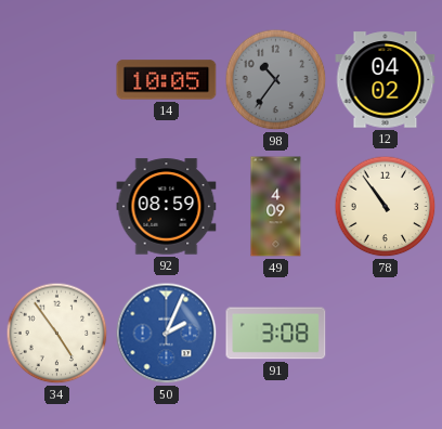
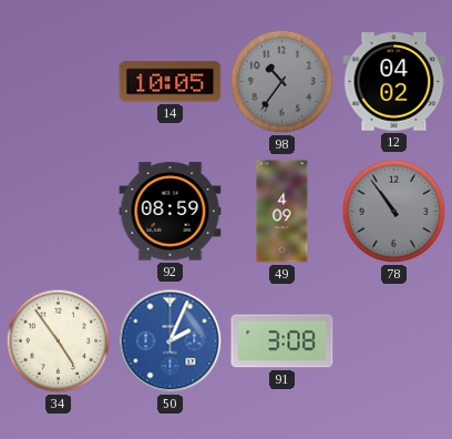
78 dial: cream -> grey
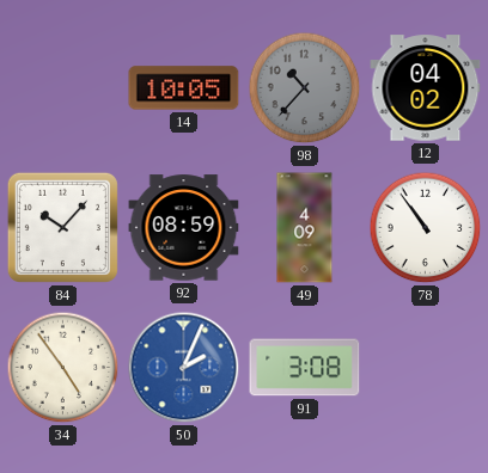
98: 10:36 -> 10:37
84: none -> 10:07
78 dial: grey -> white
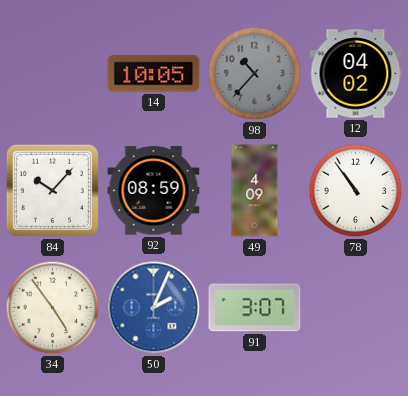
91: 3:08 -> 3:07
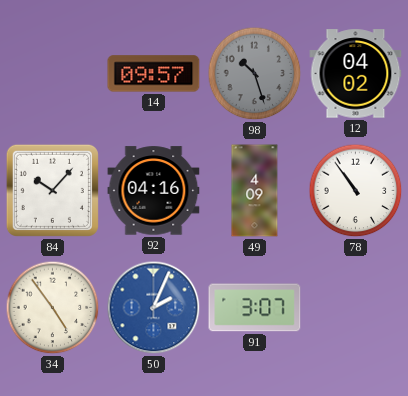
14: 10:05 -> 09:57
98: 10:37 -> 10:27
92: 08:59 -> 04:16
